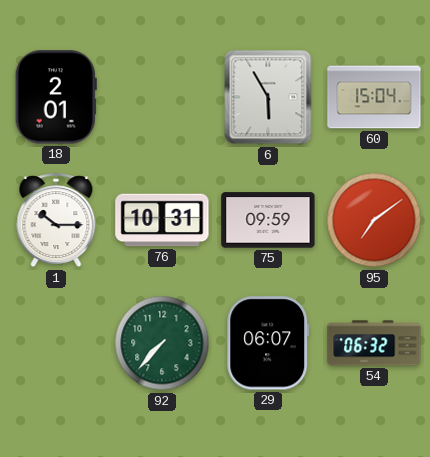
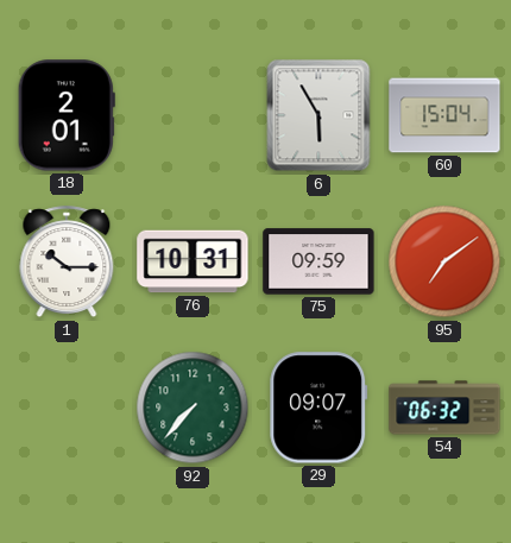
29: 06:07 -> 09:07
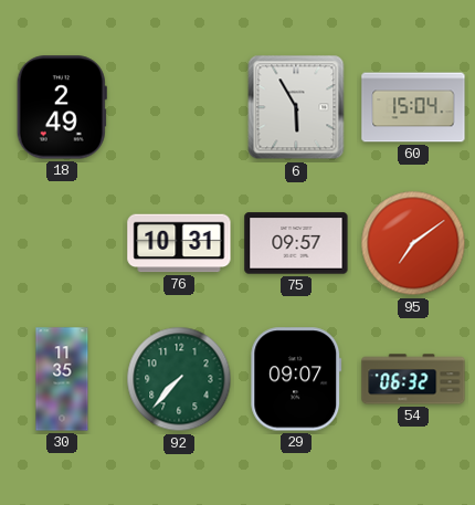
18: 2:01 -> 2:49
1: 10:15 -> none
75: 09:59 -> 09:57
30: none -> 11:35
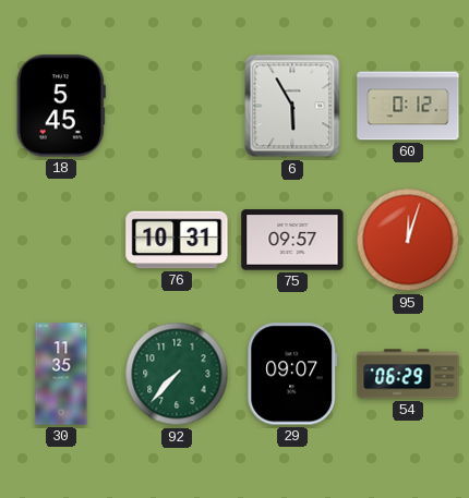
18: 2:49 -> 5:45
60: 15:04 -> 0:12
95: 7:09 -> 12:03
54: 06:32 -> 06:29
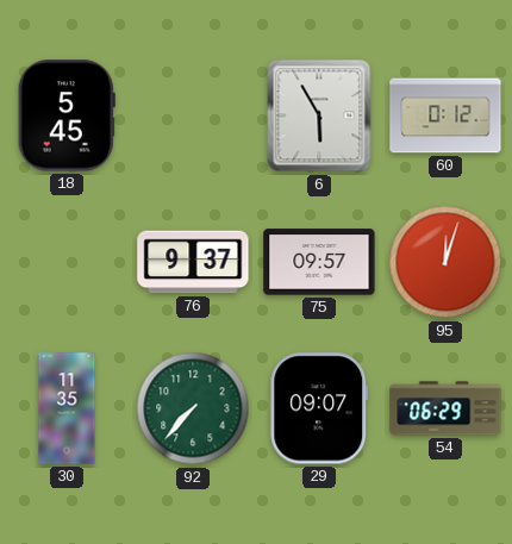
76: 10:31 -> 9:37
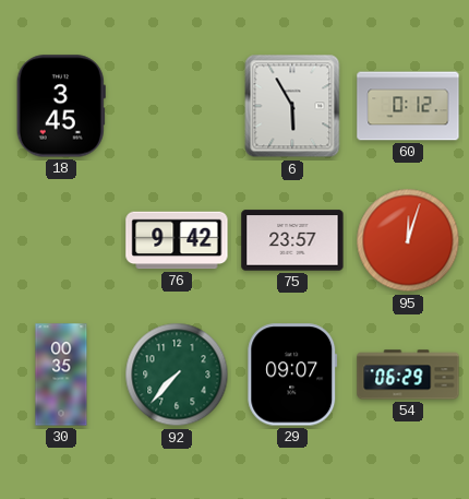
18: 5:45 -> 3:45
76: 9:37 -> 9:42
75: 09:57 -> 23:57
30: 11:35 -> 00:35
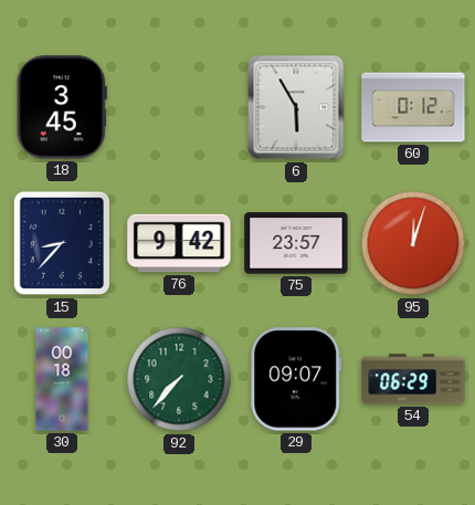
15: none -> 8:37
30: 00:35 -> 00:18
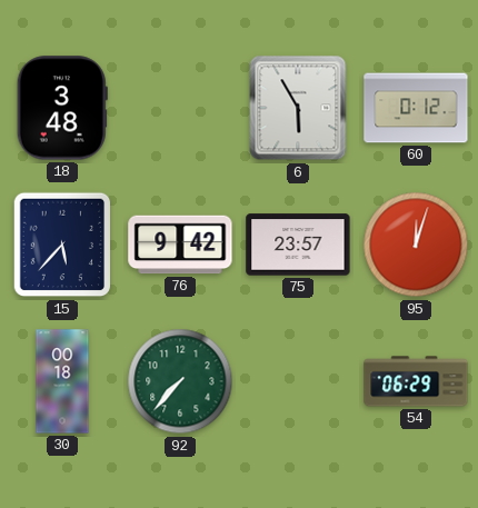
18: 3:45 -> 3:48
15: 8:37 -> 5:37
29: 09:07 -> none
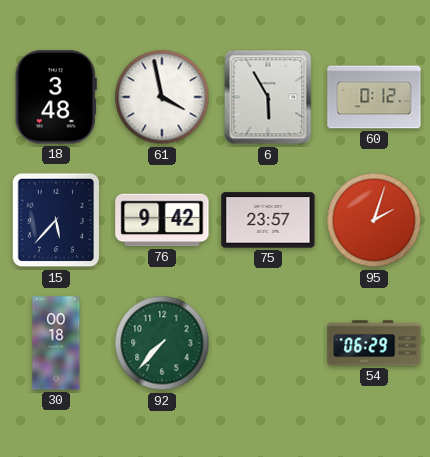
61: none -> 3:58
95: 12:03 -> 2:03
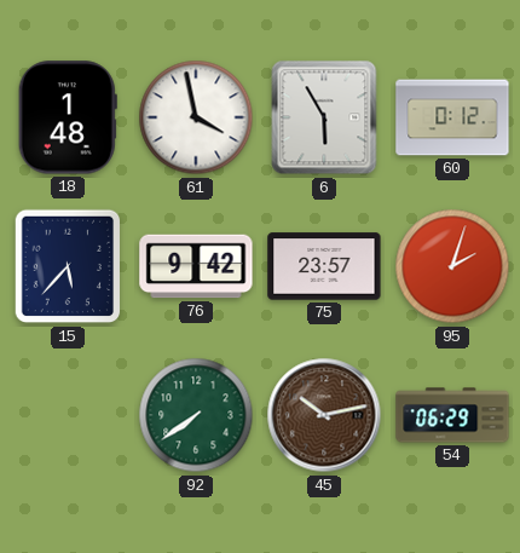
18: 3:48 -> 1:48
30: 00:18 -> none
92: 7:37 -> 7:39
45: none -> 10:13
